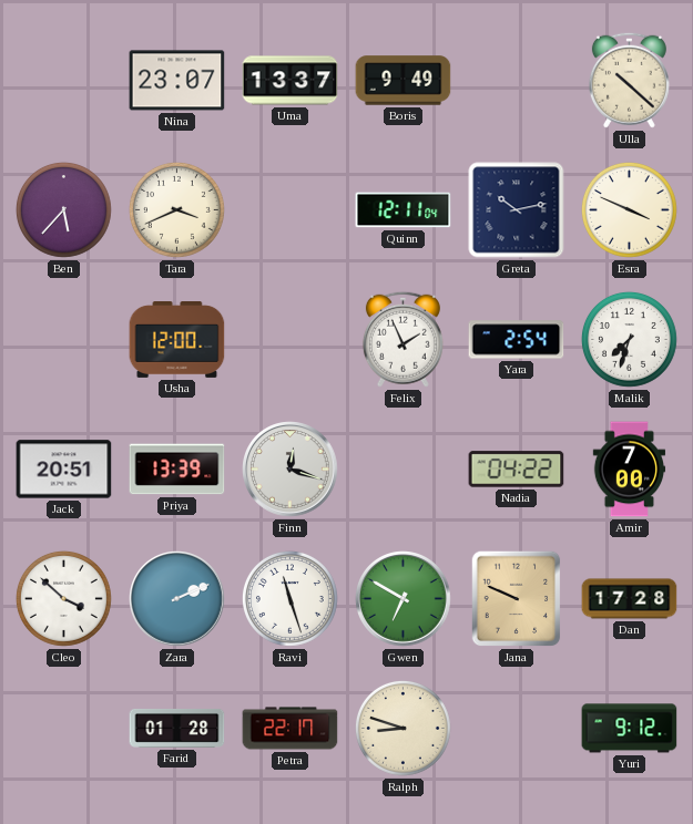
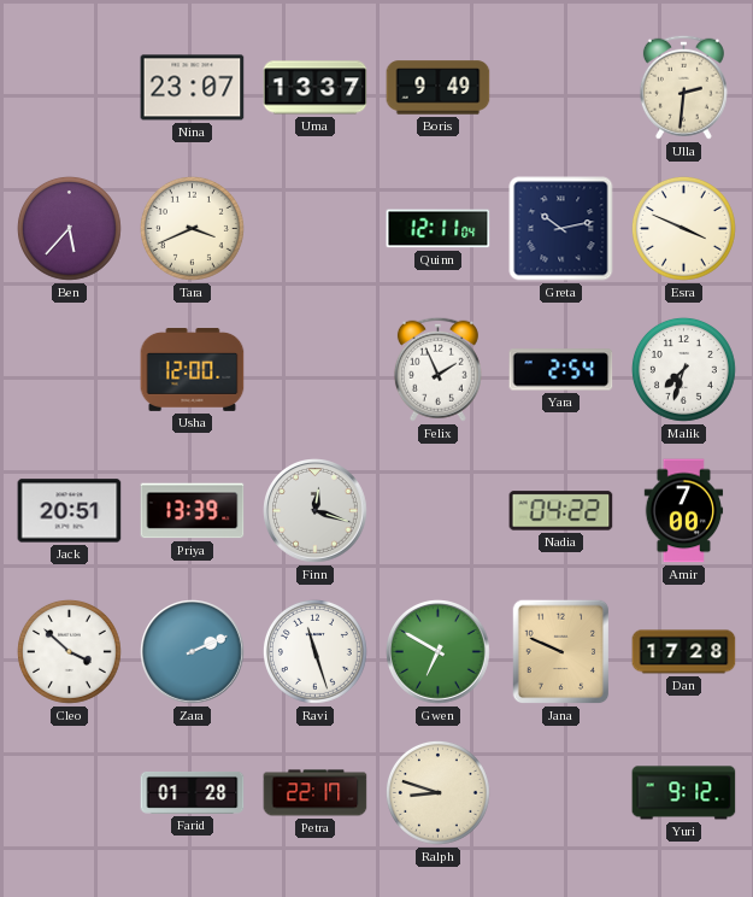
Ulla: 10:22 -> 2:31
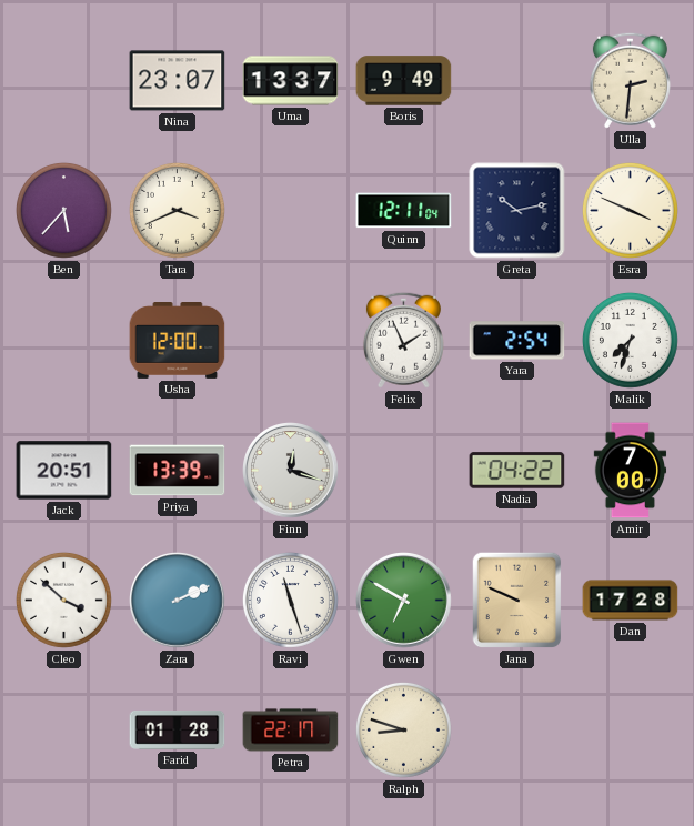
Yuri: 9:12 -> none
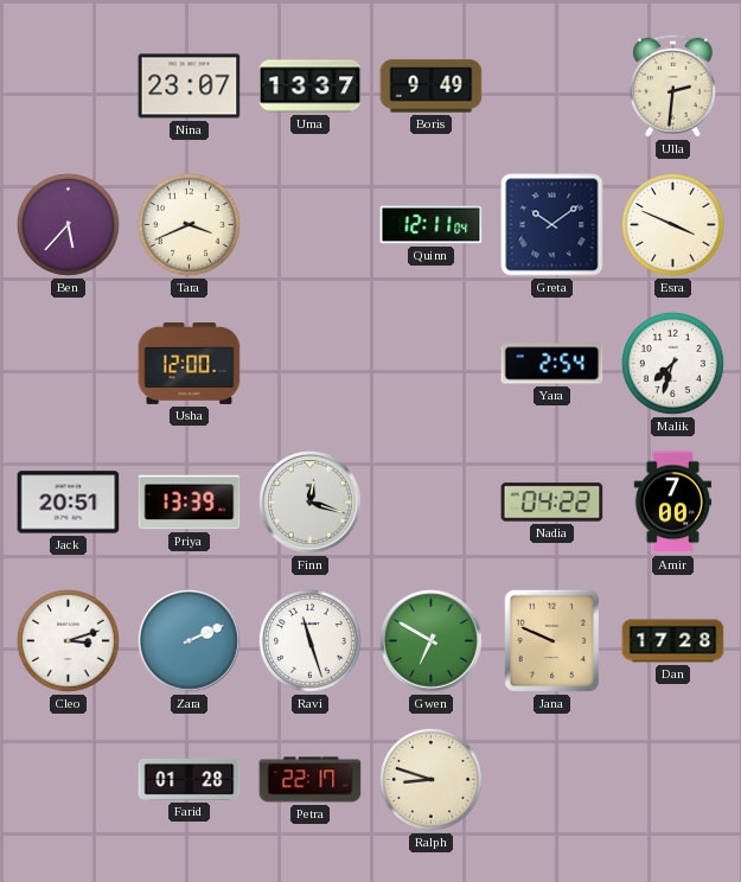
Greta: 10:13 -> 10:09
Felix: 1:56 -> none
Cleo: 3:52 -> 3:12
